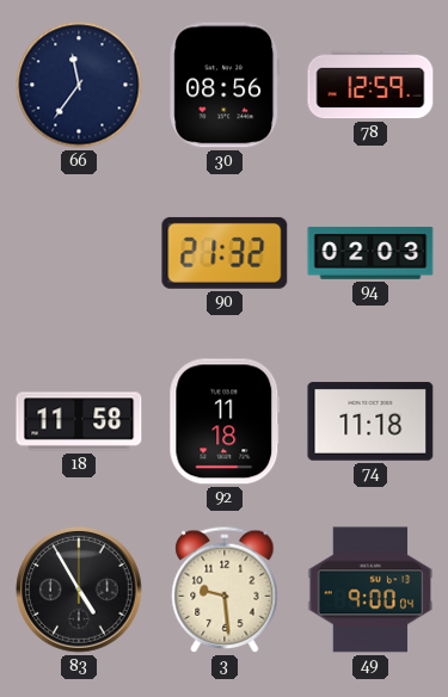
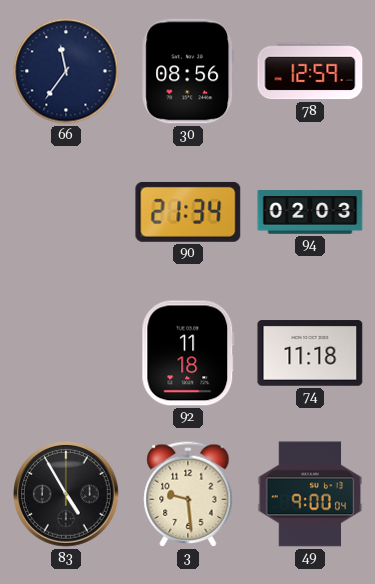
90: 21:32 -> 21:34
18: 11:58 -> none
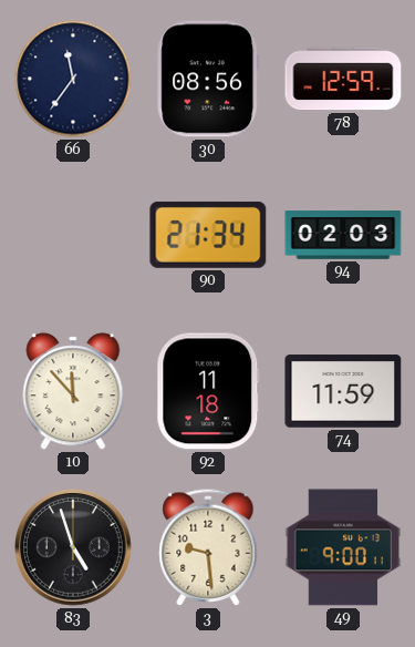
10: none -> 11:53
74: 11:18 -> 11:59
83: 4:55 -> 4:57
49: 9:00:04 -> 9:00:11
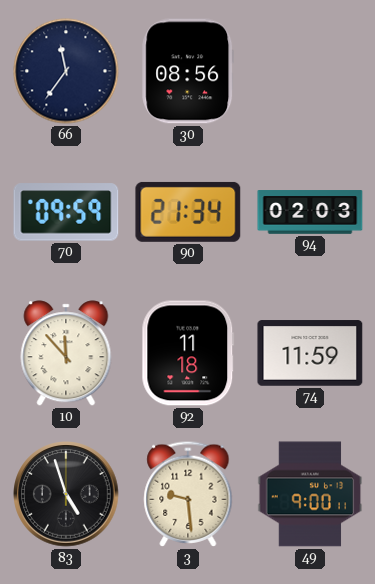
78: 12:59 -> none
70: none -> 09:59
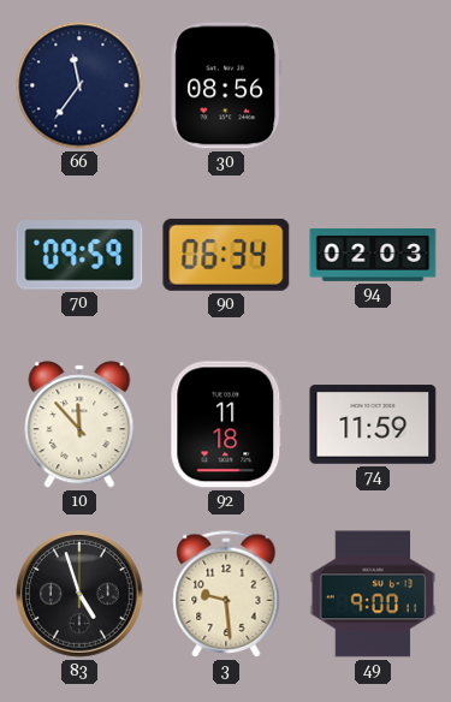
90: 21:34 -> 06:34
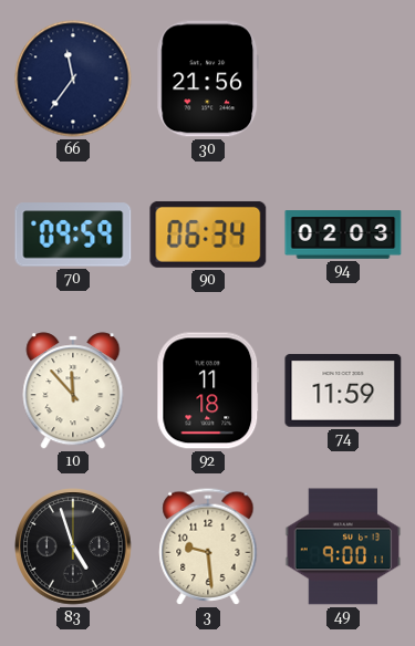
30: 08:56 -> 21:56
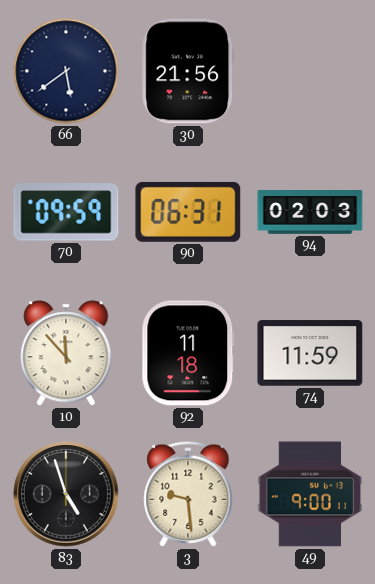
66: 11:36 -> 5:39
90: 06:34 -> 06:31
